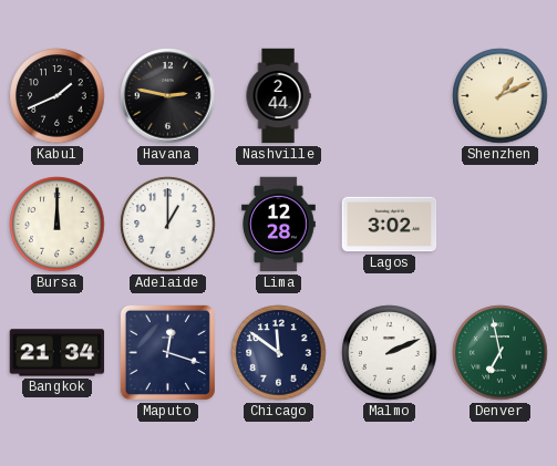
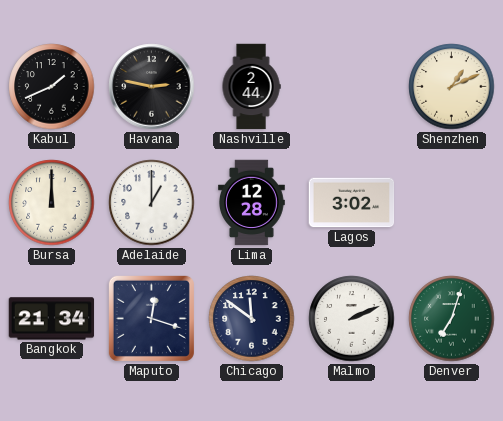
Denver: 6:58 -> 7:03
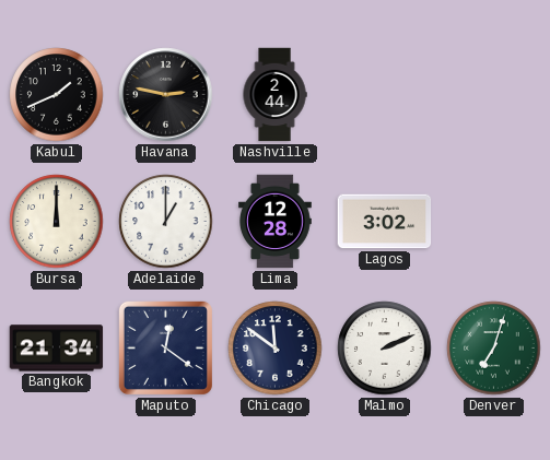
Shenzhen: 1:11 -> none
Maputo: 12:18 -> 12:21
